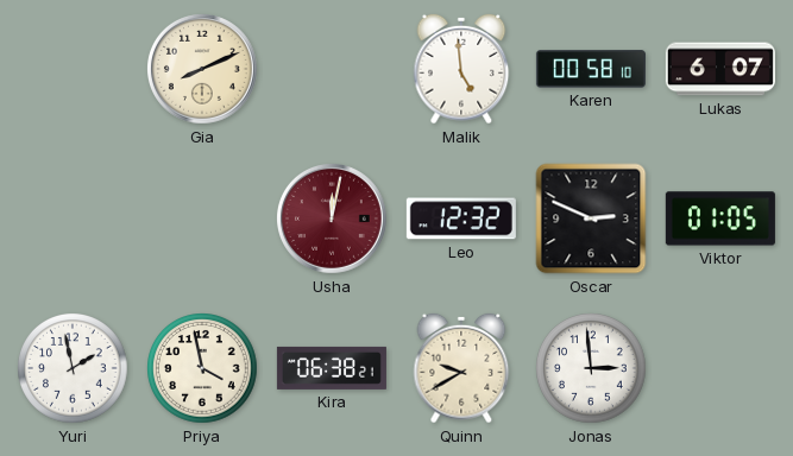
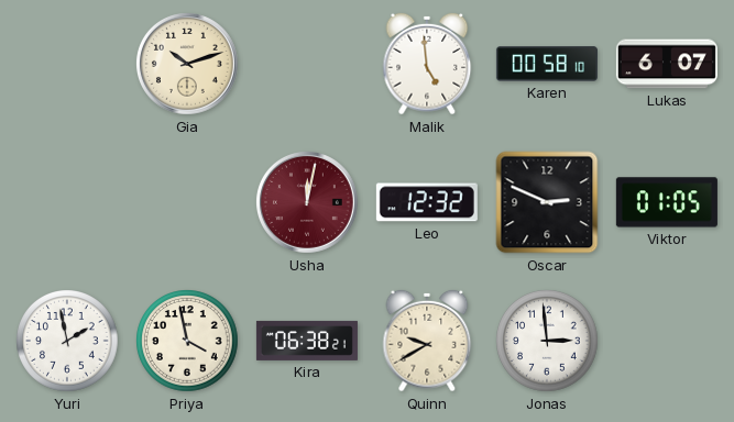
Gia: 8:11 -> 10:12
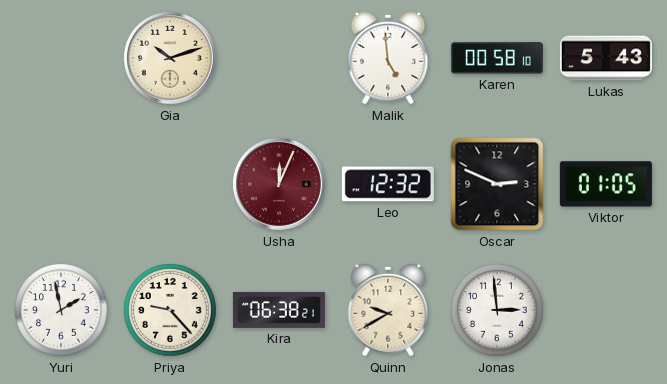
Lukas: 6:07 -> 5:43
Usha: 12:02 -> 12:04
Priya: 3:58 -> 9:23
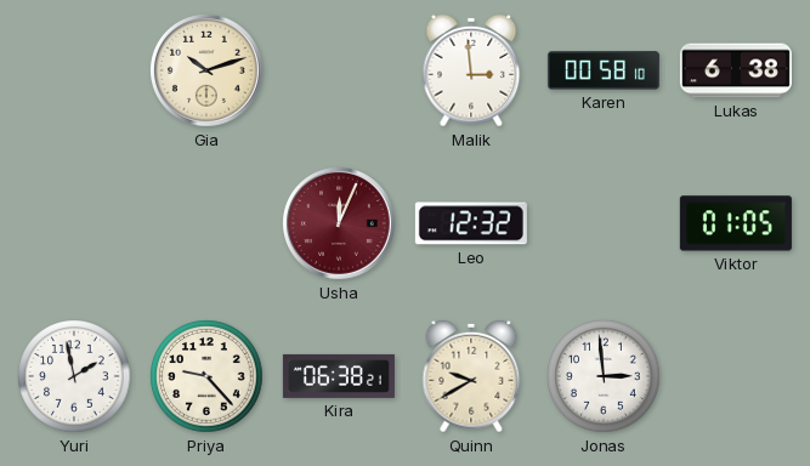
Malik: 4:59 -> 2:59
Lukas: 5:43 -> 6:38
Oscar: 2:49 -> none
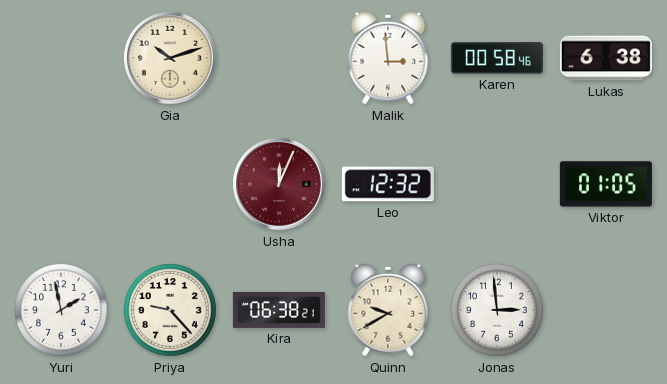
Karen: 00:58:10 -> 00:58:46
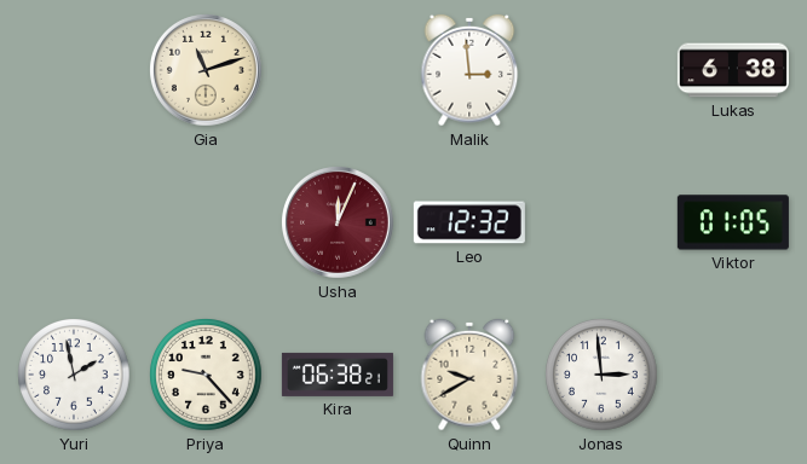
Gia: 10:12 -> 11:12
Karen: 00:58 -> none
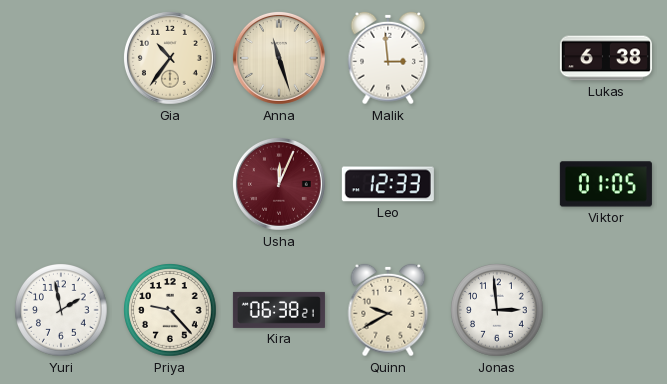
Gia: 11:12 -> 10:36
Anna: none -> 11:27
Leo: 12:32 -> 12:33
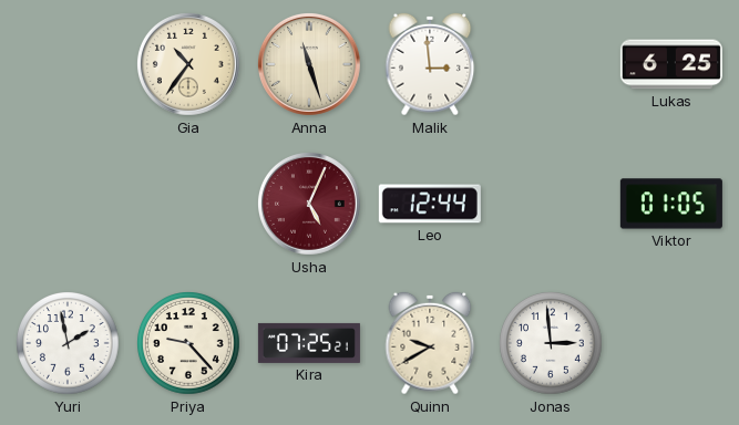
Lukas: 6:38 -> 6:25
Usha: 12:04 -> 5:04
Leo: 12:33 -> 12:44
Kira: 06:38 -> 07:25
